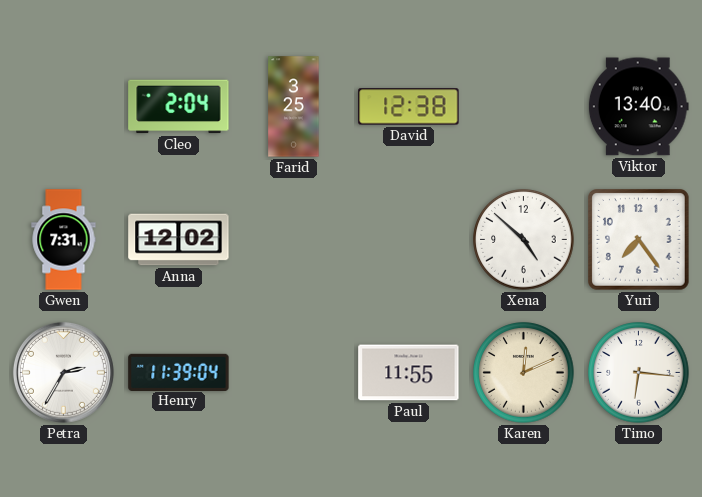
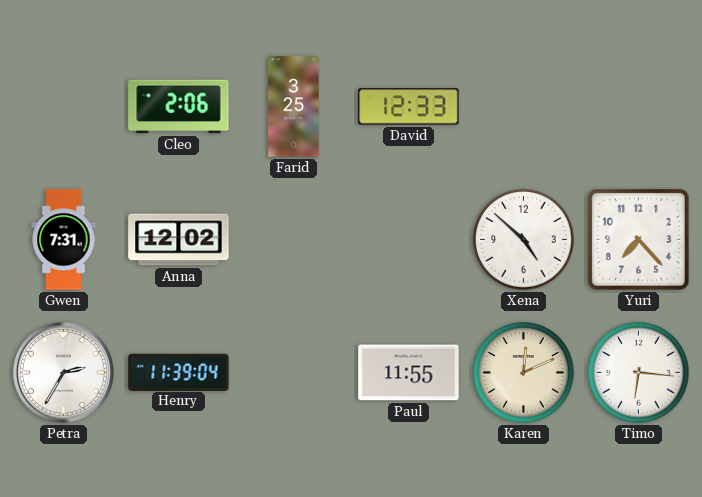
Cleo: 2:04 -> 2:06
David: 12:38 -> 12:33
Viktor: 13:40 -> none
Yuri: 7:24 -> 7:23
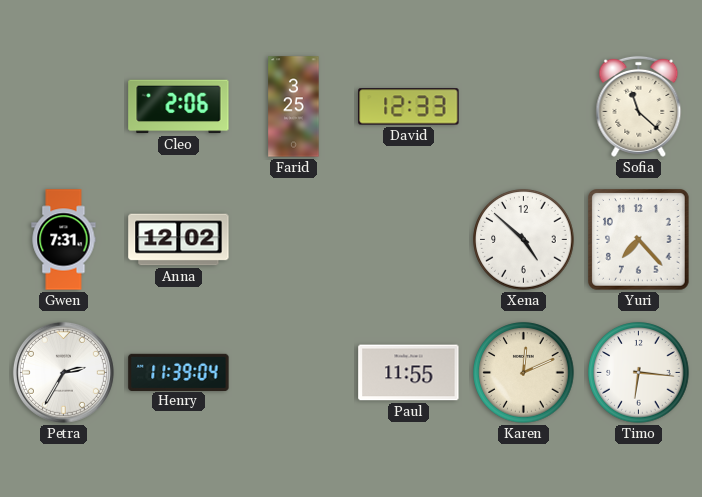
Sofia: none -> 11:22
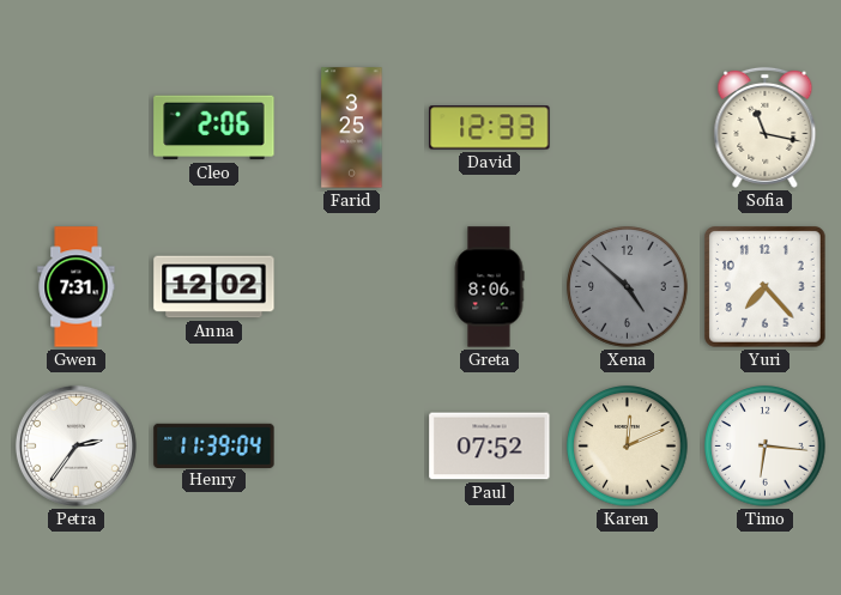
Sofia: 11:22 -> 11:17
Greta: none -> 8:06
Xena dial: white -> grey
Petra: 2:35 -> 2:36
Paul: 11:55 -> 07:52
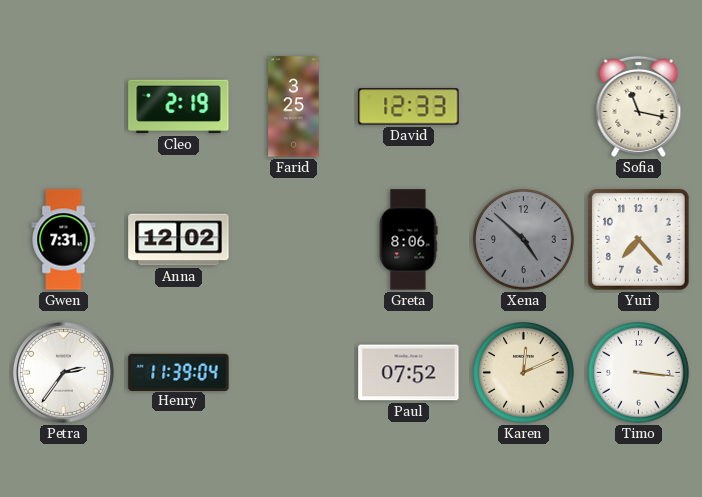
Cleo: 2:06 -> 2:19
Timo: 6:16 -> 3:16
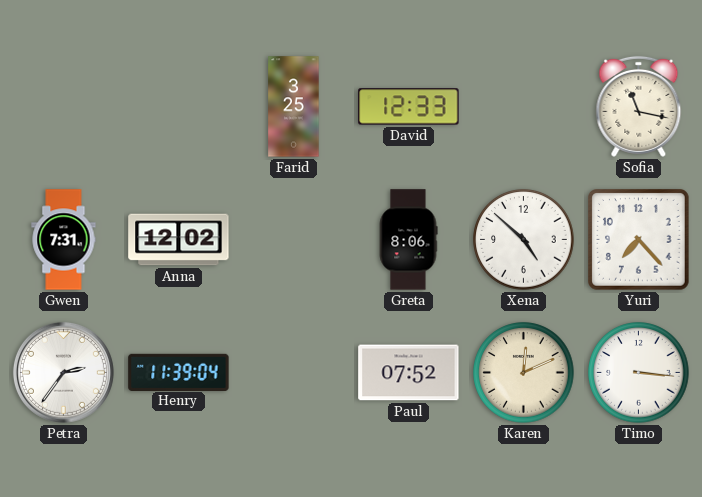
Cleo: 2:19 -> none
Xena dial: grey -> white
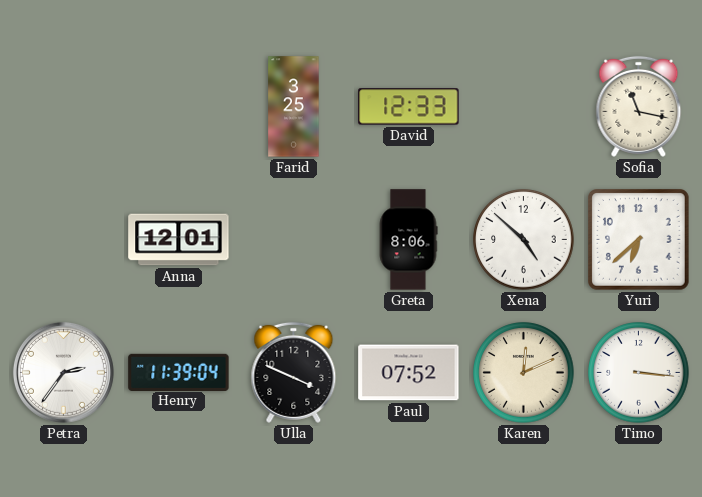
Gwen: 7:31 -> none
Anna: 12:02 -> 12:01
Yuri: 7:23 -> 6:38
Ulla: none -> 3:49
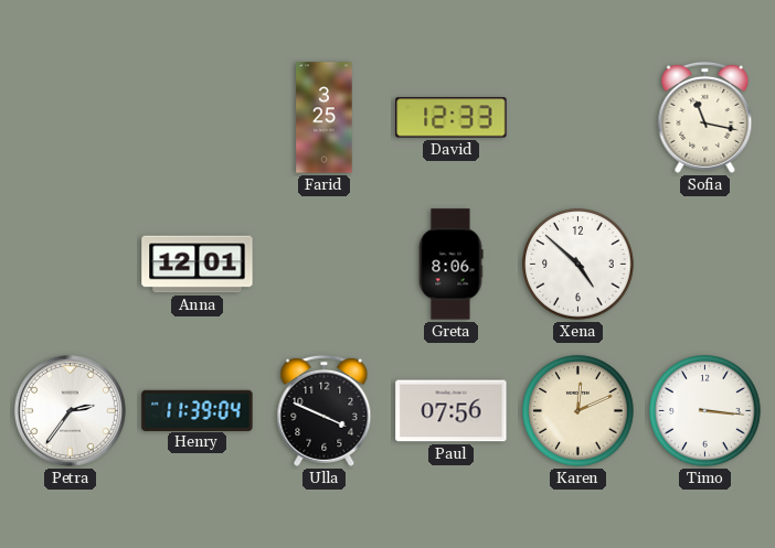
Yuri: 6:38 -> none
Paul: 07:52 -> 07:56
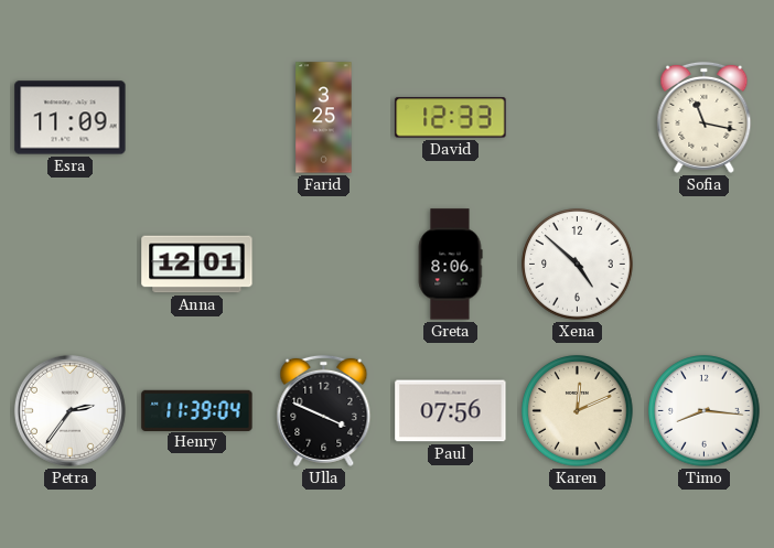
Esra: none -> 11:09
Timo: 3:16 -> 8:16
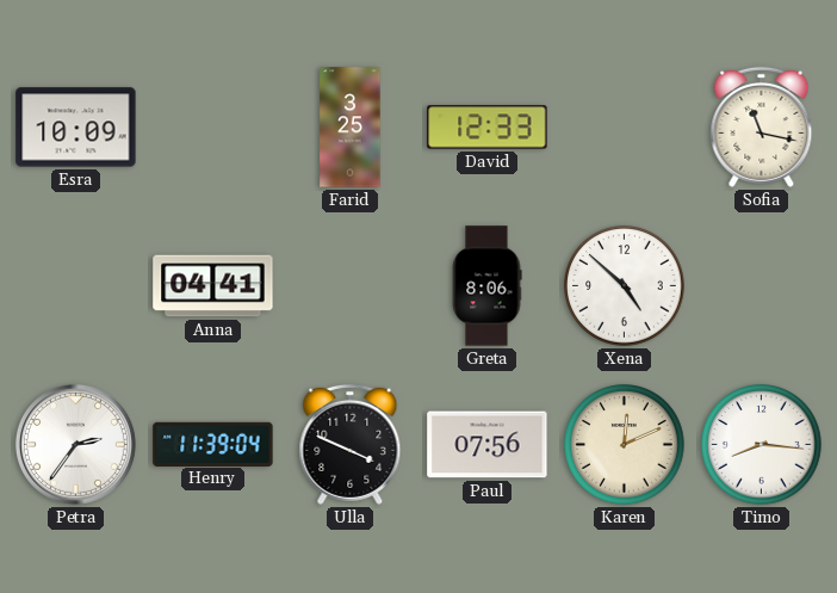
Esra: 11:09 -> 10:09
Anna: 12:01 -> 04:41
